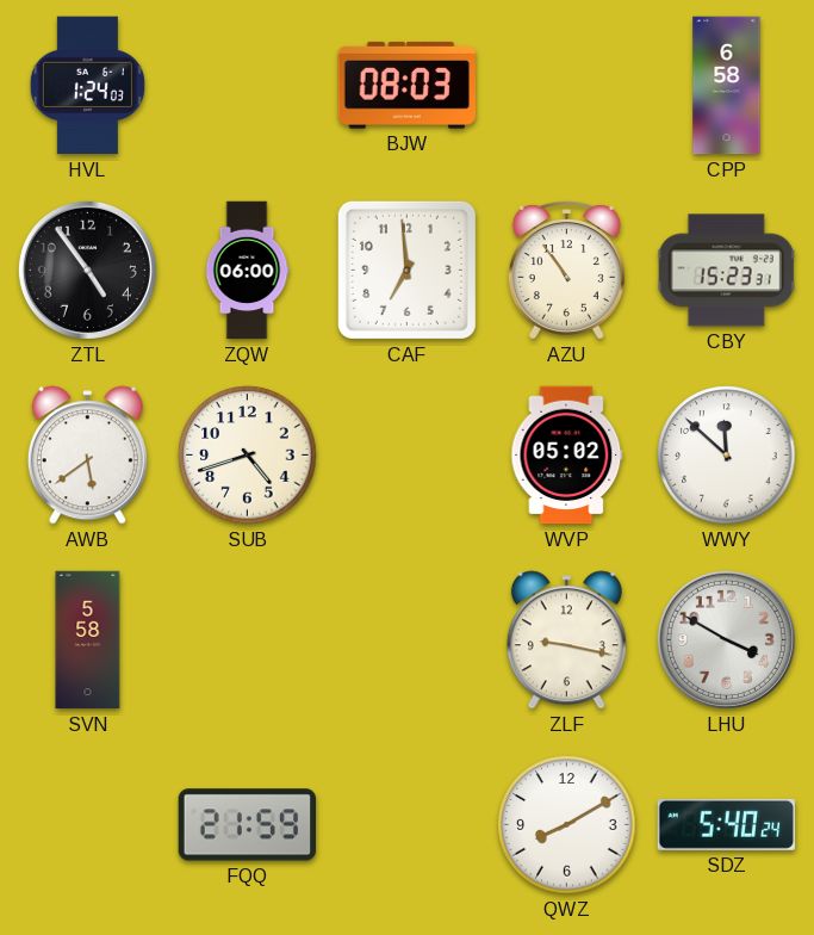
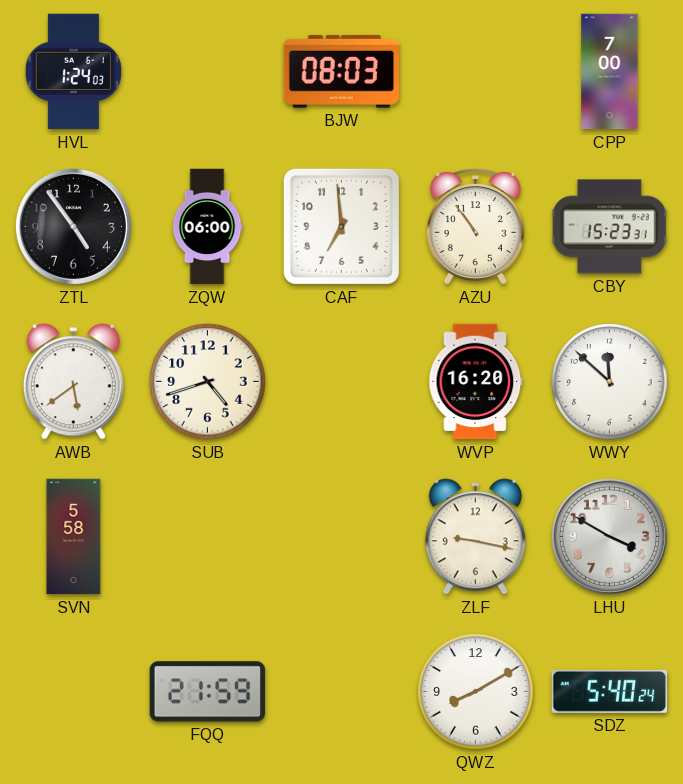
CPP: 6:58 -> 7:00
WVP: 05:02 -> 16:20
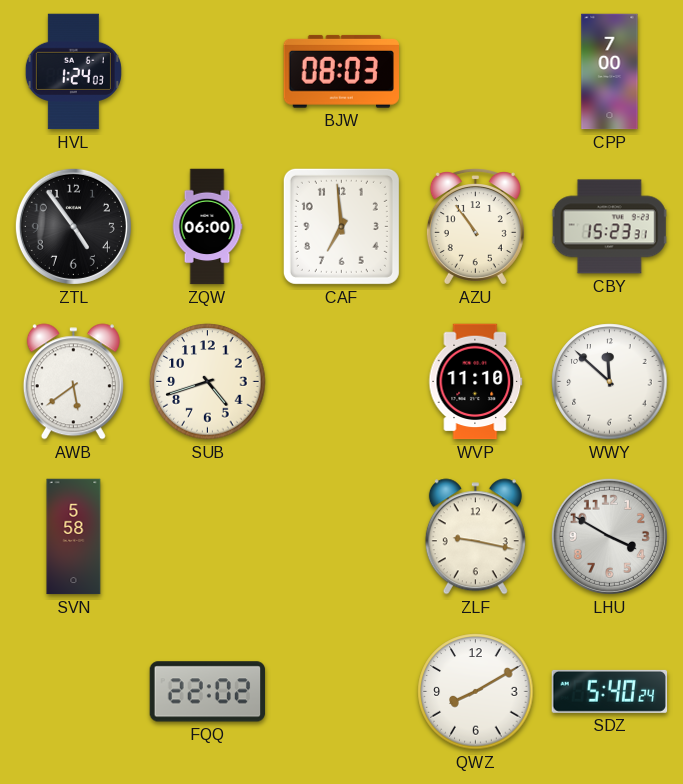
WVP: 16:20 -> 11:10
FQQ: 21:59 -> 22:02
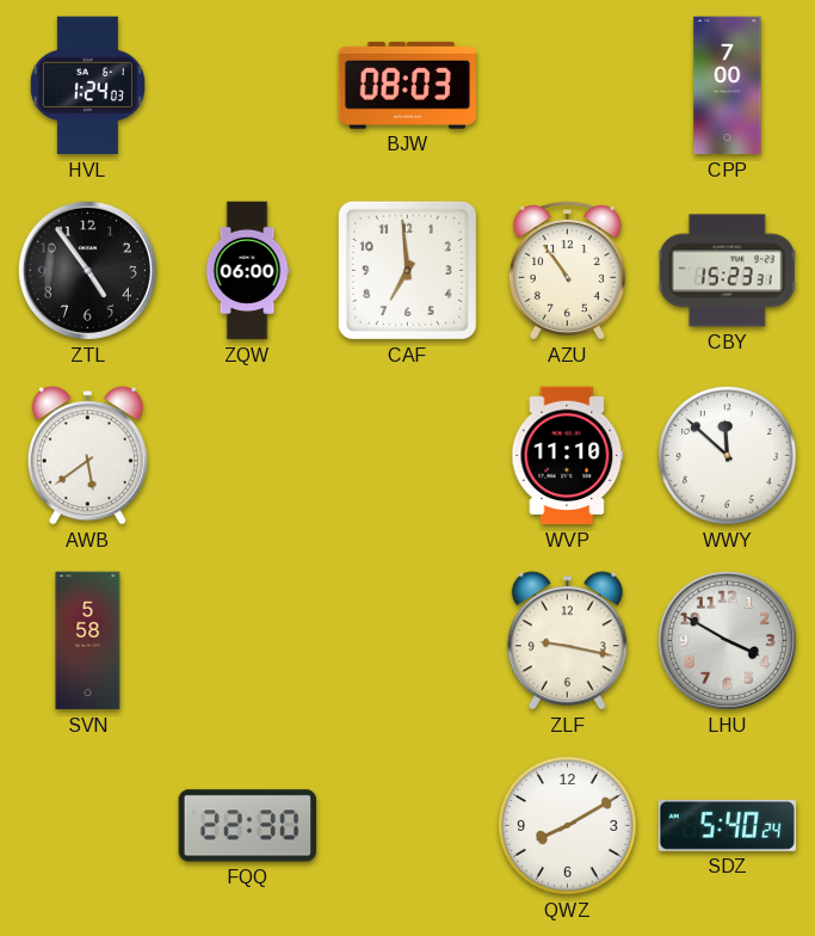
SUB: 4:42 -> none
FQQ: 22:02 -> 22:30
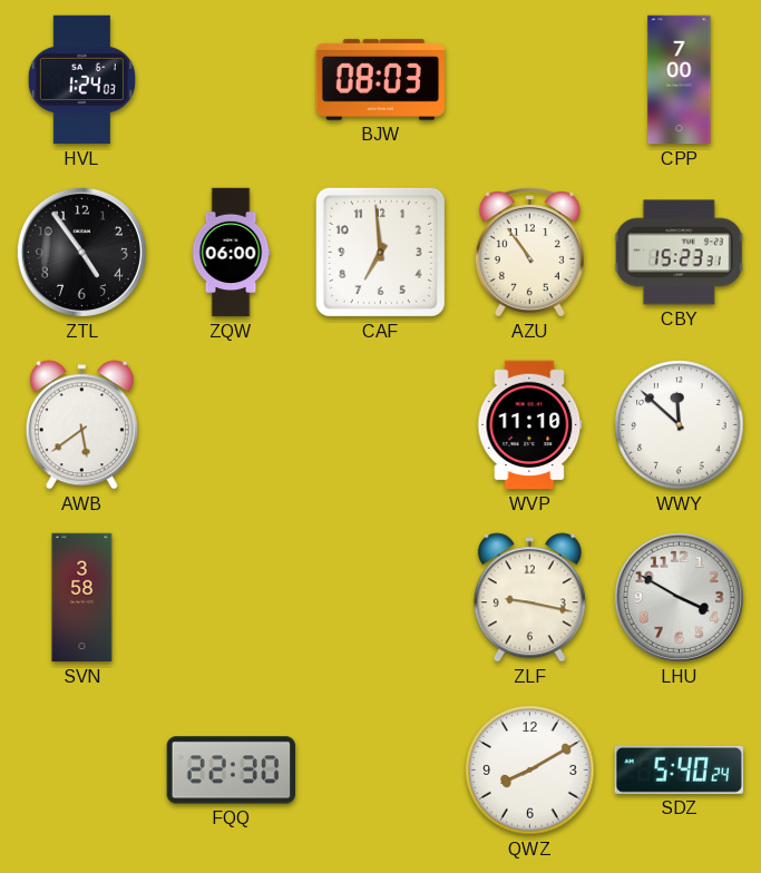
SVN: 5:58 -> 3:58
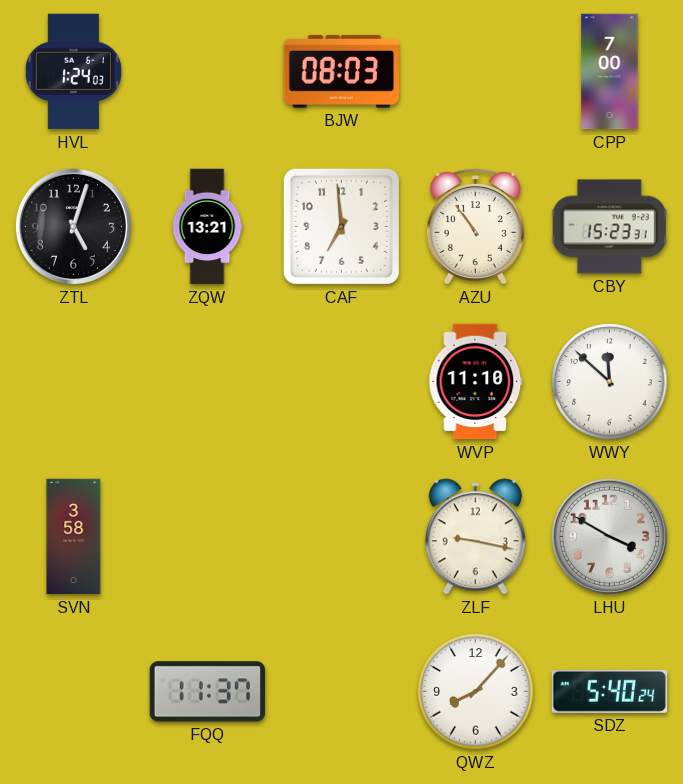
ZTL: 4:54 -> 5:03
ZQW: 06:00 -> 13:21
AWB: 5:39 -> none
FQQ: 22:30 -> 11:37
QWZ: 8:10 -> 8:07
